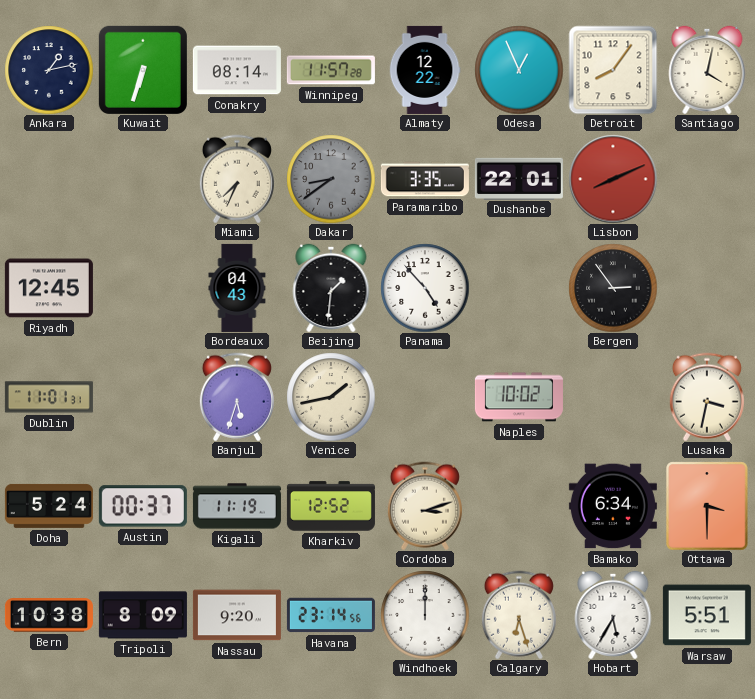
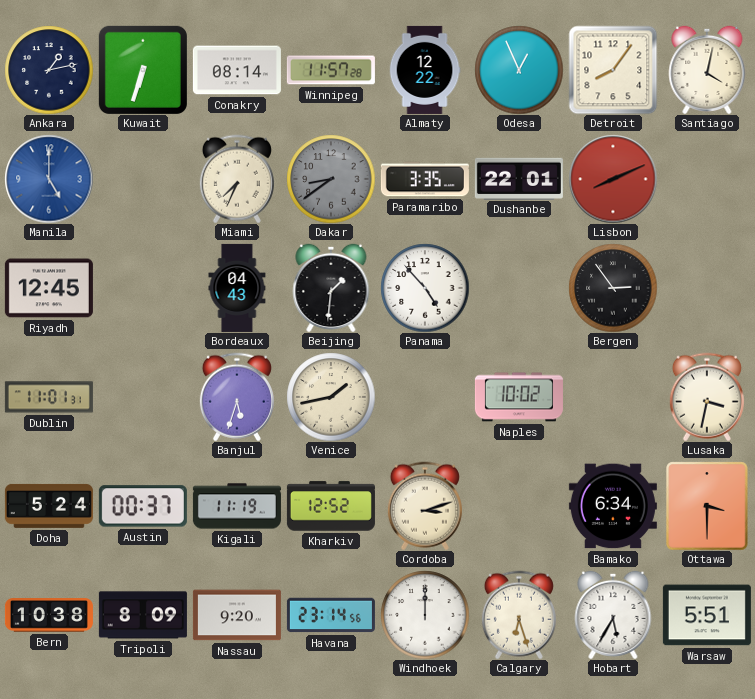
Manila: none -> 5:00
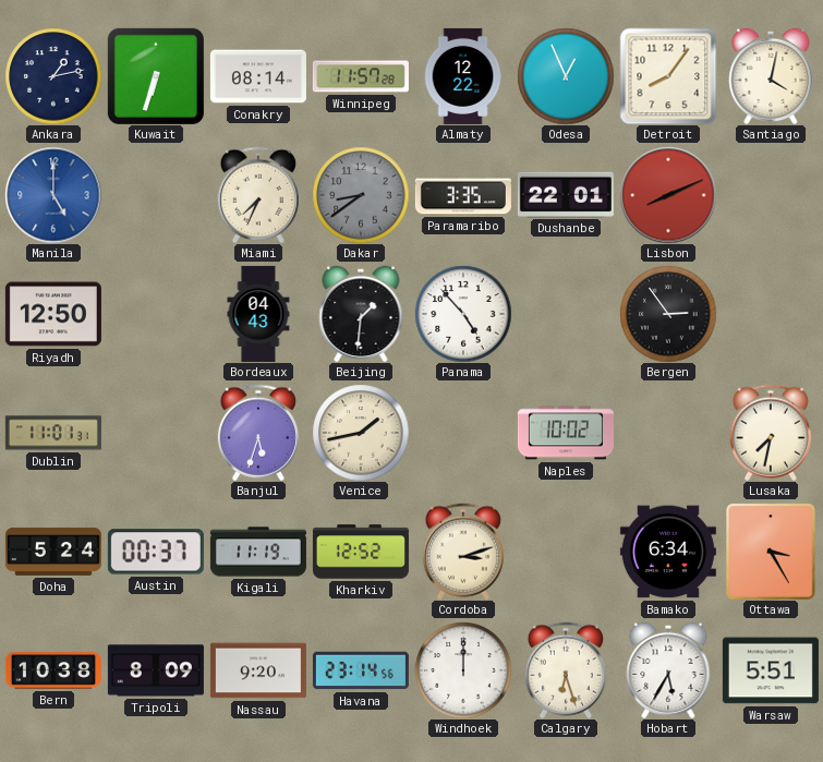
Riyadh: 12:45 -> 12:50
Lusaka: 3:32 -> 7:32
Ottawa: 3:30 -> 3:25
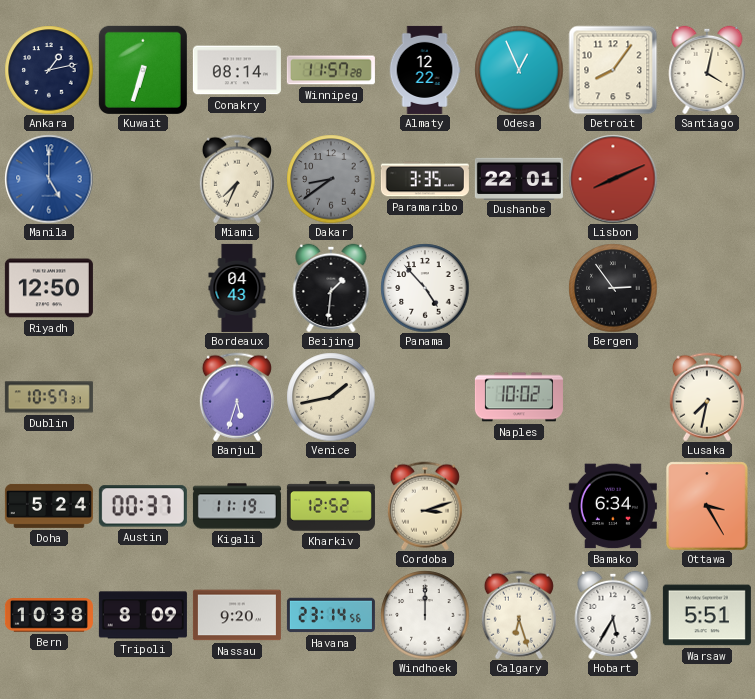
Dublin: 11:01 -> 10:57
